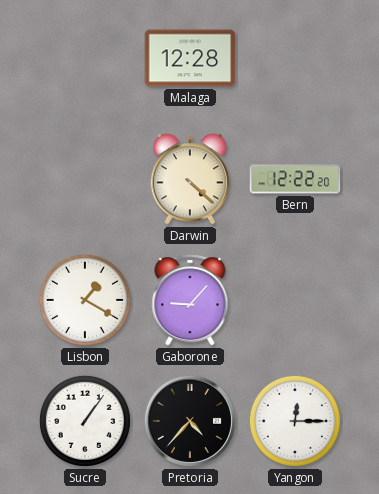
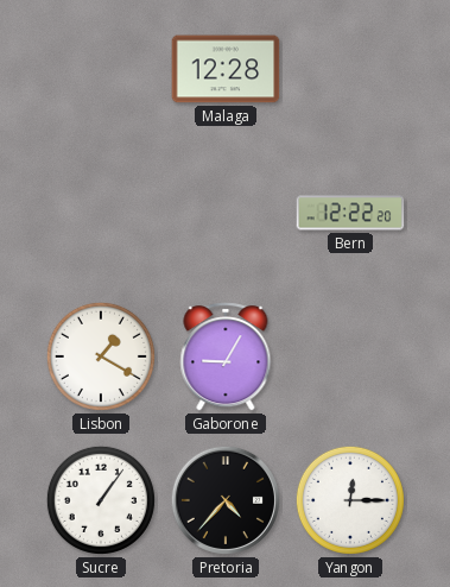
Darwin: 4:22 -> none
Gaborone: 9:07 -> 9:05
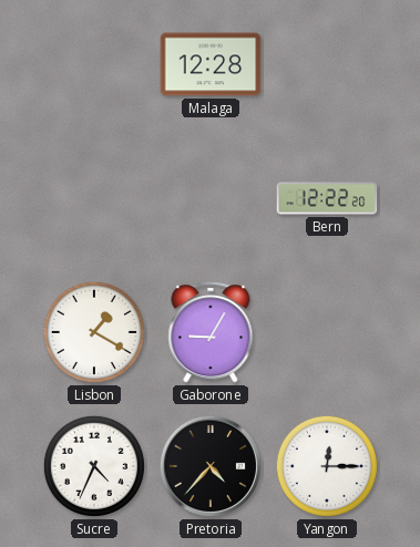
Sucre: 1:06 -> 4:34
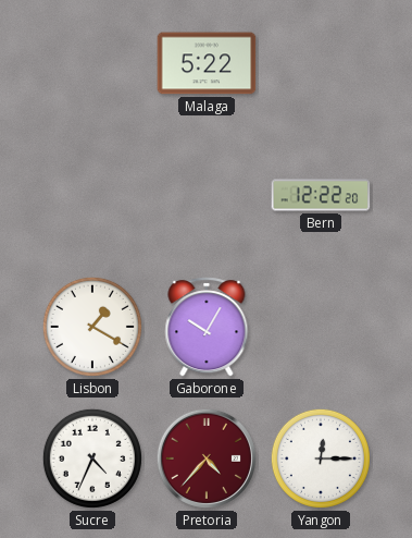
Malaga: 12:28 -> 5:22
Gaborone: 9:05 -> 10:05
Pretoria dial: black -> burgundy
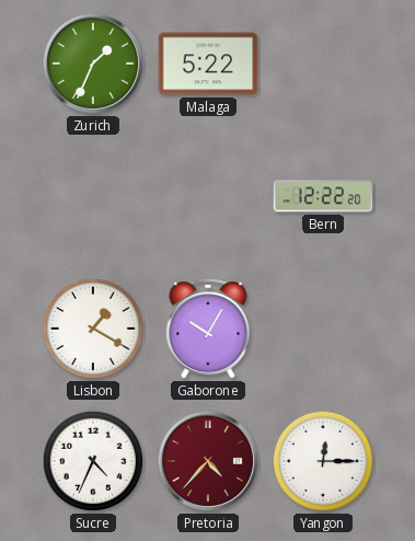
Zurich: none -> 1:34
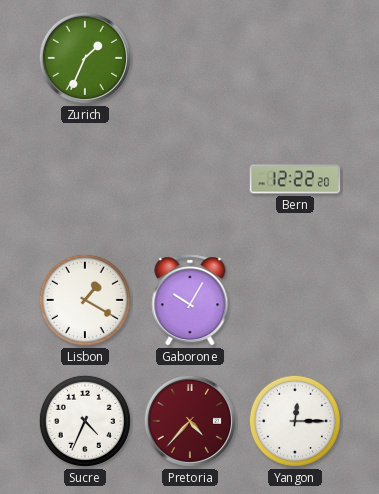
Malaga: 5:22 -> none
